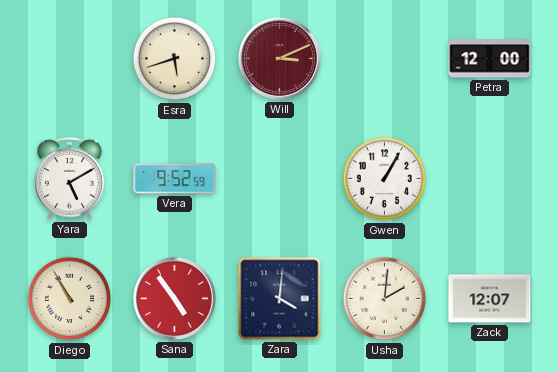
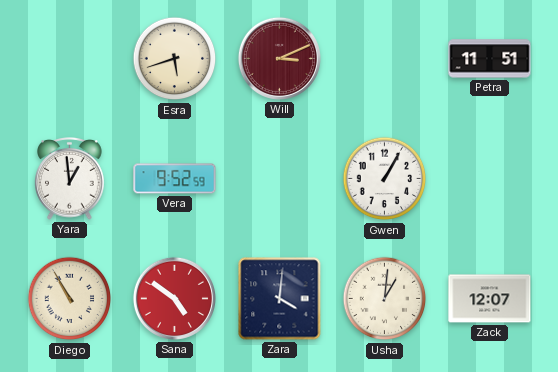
Petra: 12:00 -> 11:51
Yara: 5:10 -> 12:59
Sana: 4:54 -> 4:51
Usha: 2:01 -> 1:01
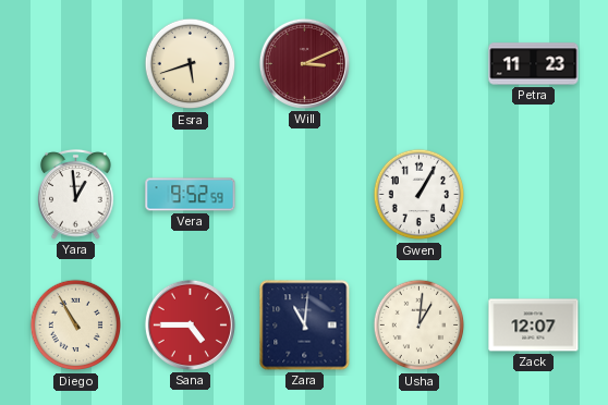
Petra: 11:51 -> 11:23
Sana: 4:51 -> 4:45
Zara: 4:01 -> 11:01
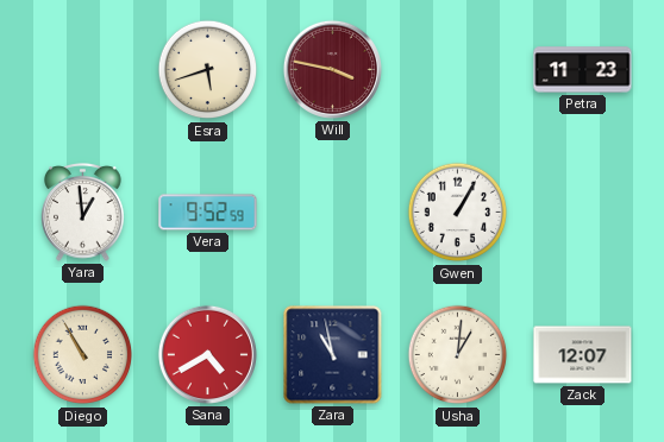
Will: 3:11 -> 3:47
Sana: 4:45 -> 4:40
Zara: 11:01 -> 10:58
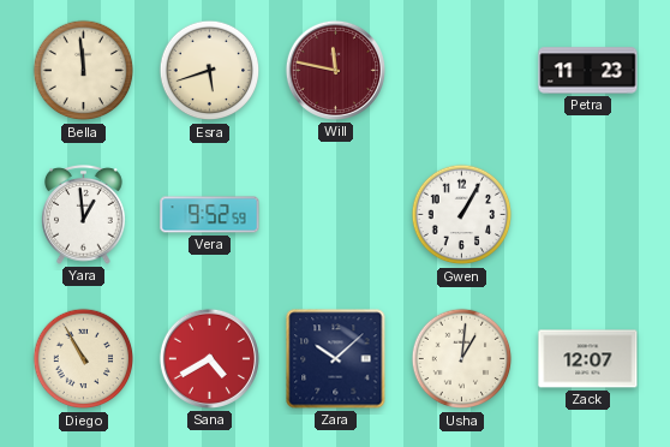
Bella: none -> 11:59
Will: 3:47 -> 11:47
Zara: 10:58 -> 10:08
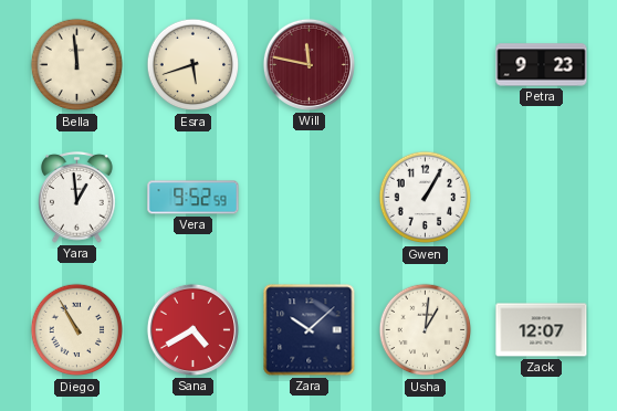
Petra: 11:23 -> 9:23
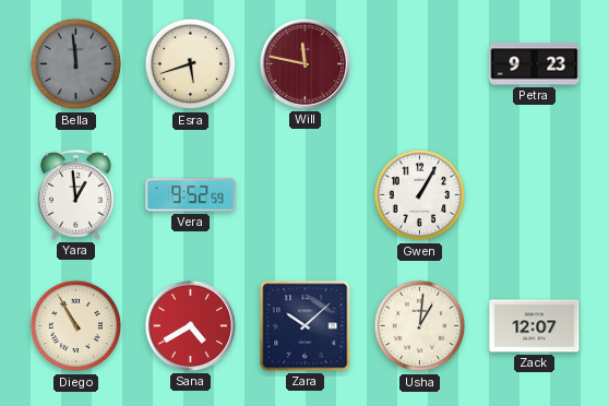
Bella dial: cream -> grey
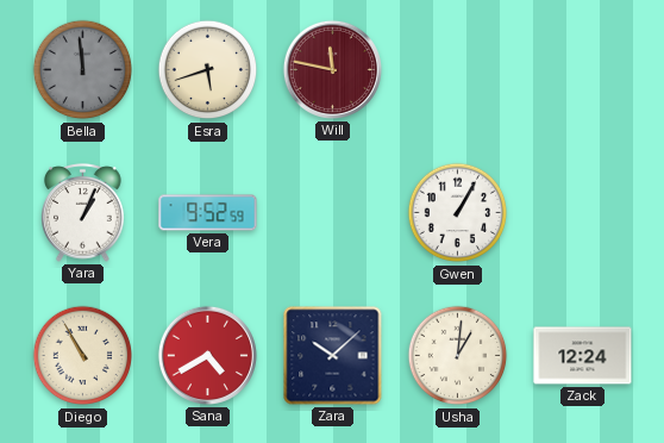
Petra: 9:23 -> none
Yara: 12:59 -> 1:04
Zack: 12:07 -> 12:24
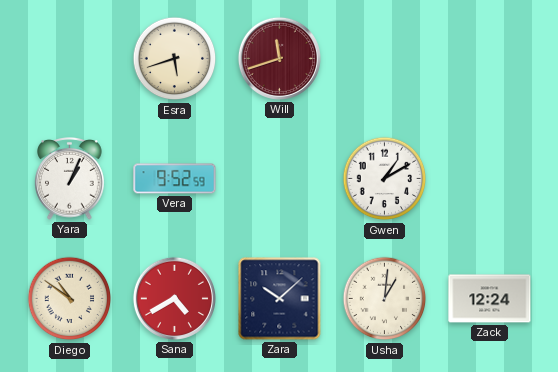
Bella: 11:59 -> none
Will: 11:47 -> 11:42
Gwen: 1:05 -> 1:10
Diego: 10:55 -> 10:51
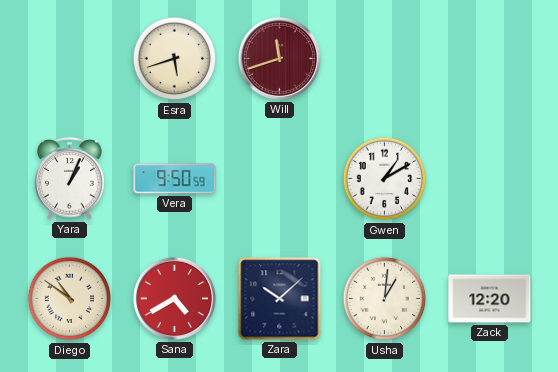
Vera: 9:52 -> 9:50
Zack: 12:24 -> 12:20
